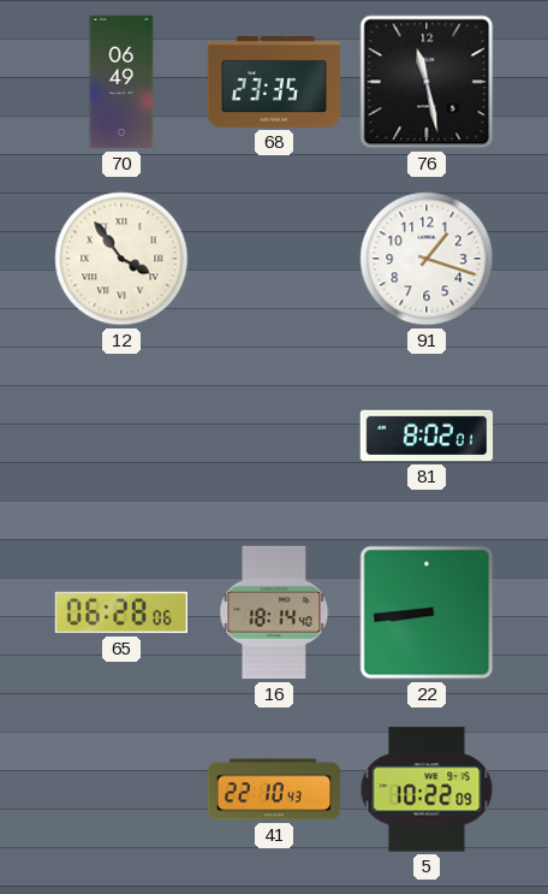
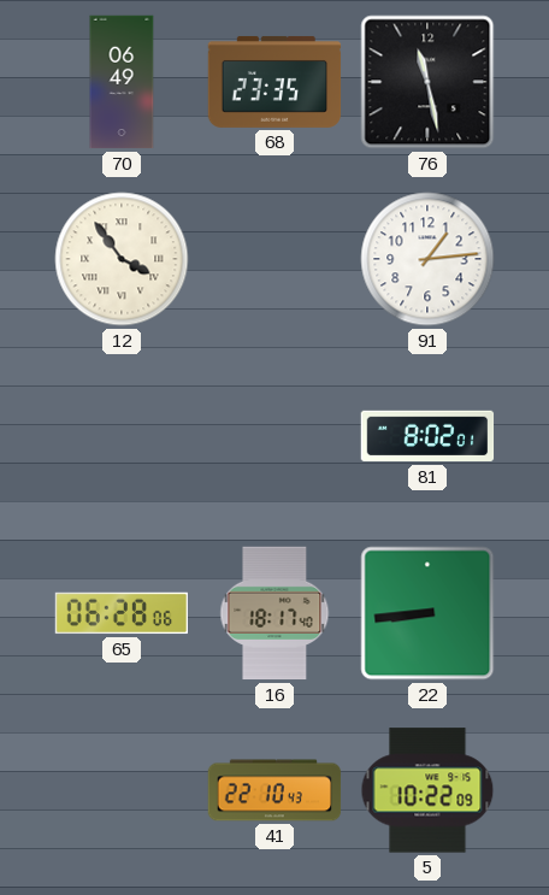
91: 1:18 -> 1:14
16: 18:14 -> 18:17
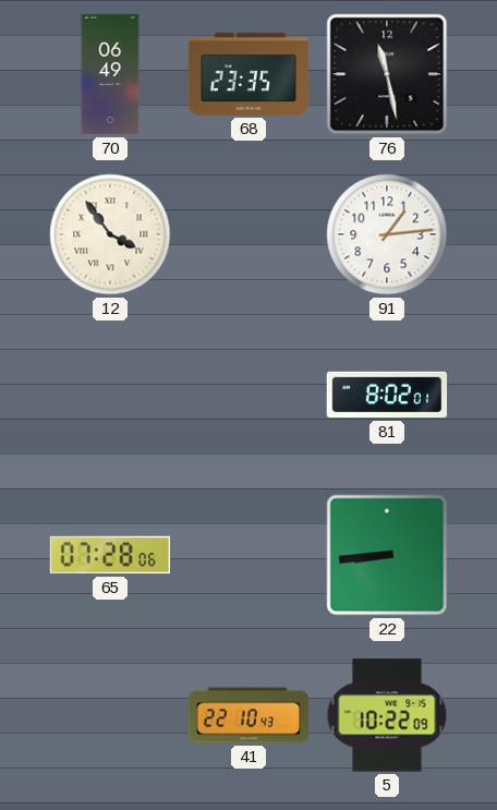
65: 06:28 -> 07:28
16: 18:17 -> none
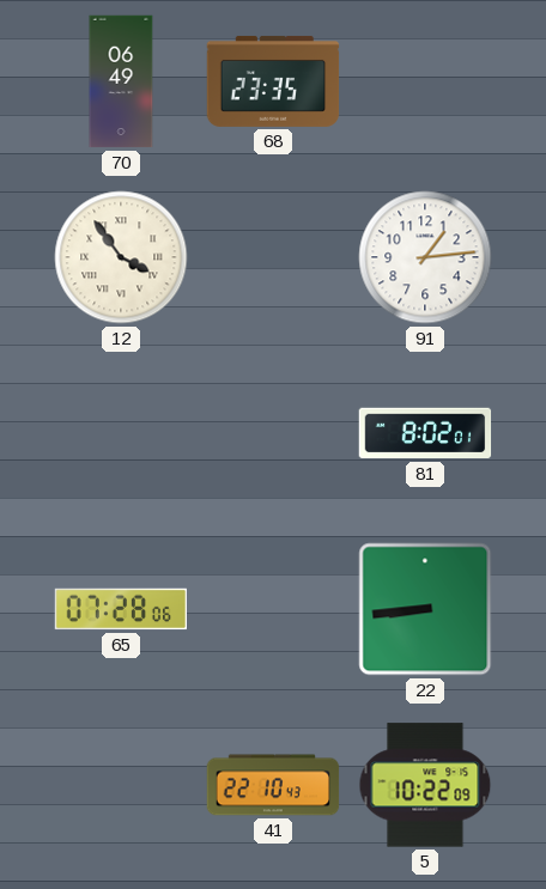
76: 11:28 -> none
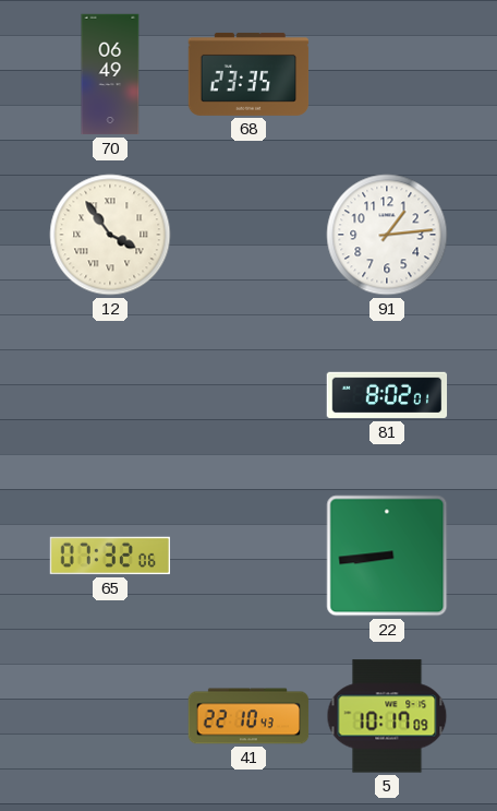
65: 07:28 -> 07:32
5: 10:22 -> 10:17
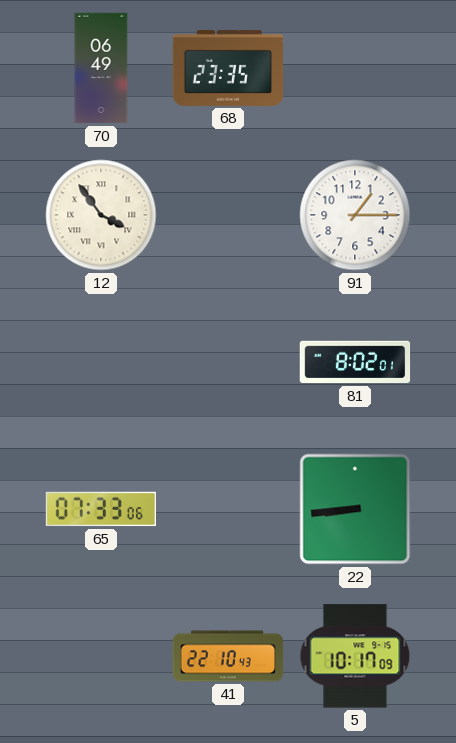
91: 1:14 -> 1:15
65: 07:32 -> 07:33
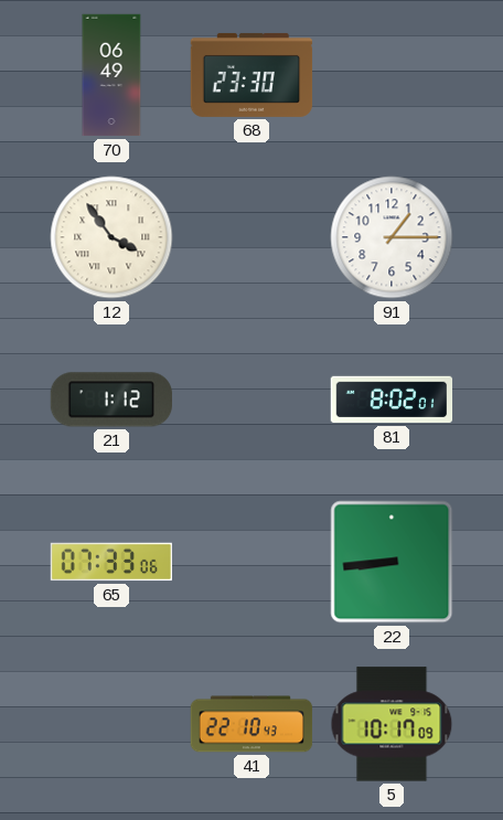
68: 23:35 -> 23:30
21: none -> 1:12
